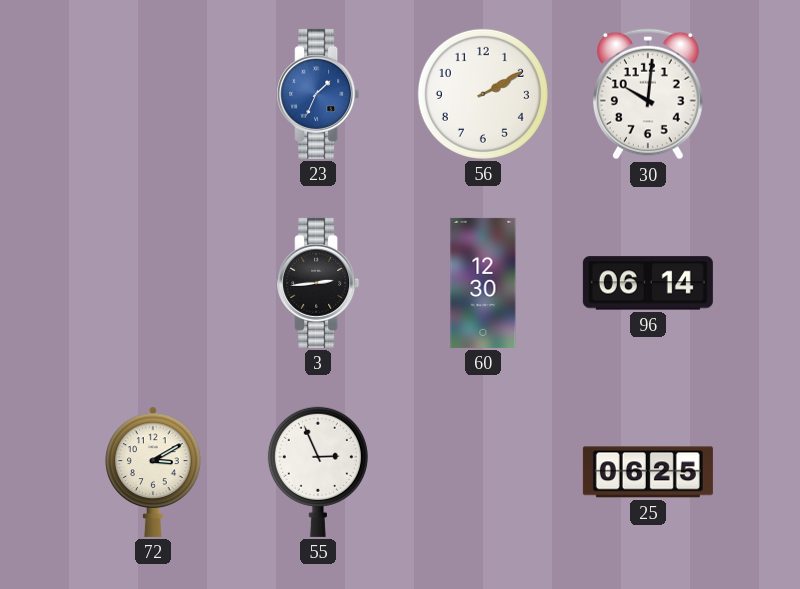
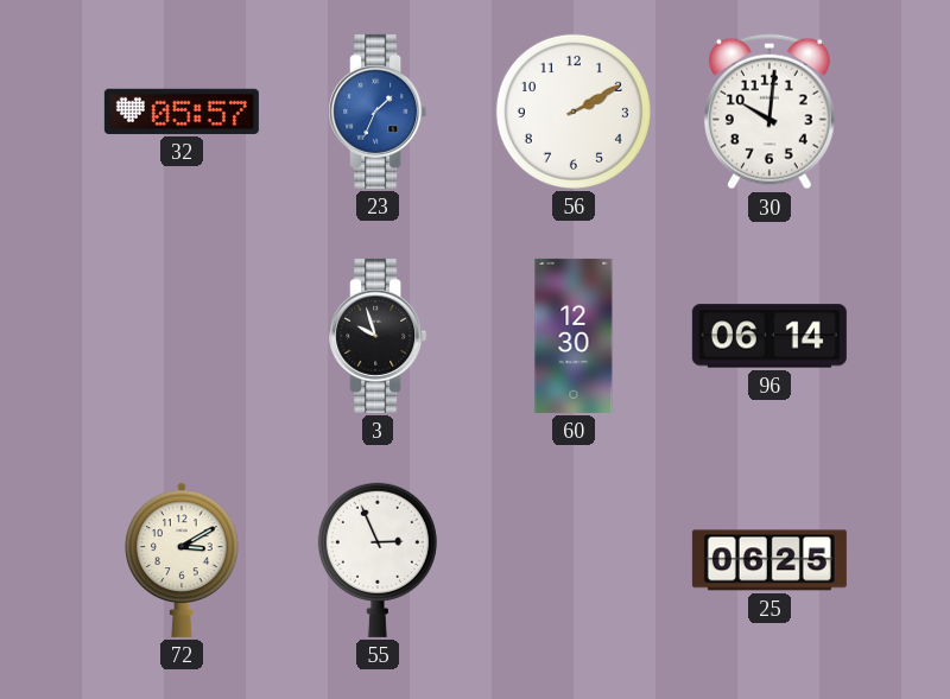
32: none -> 05:57
3: 2:44 -> 9:57
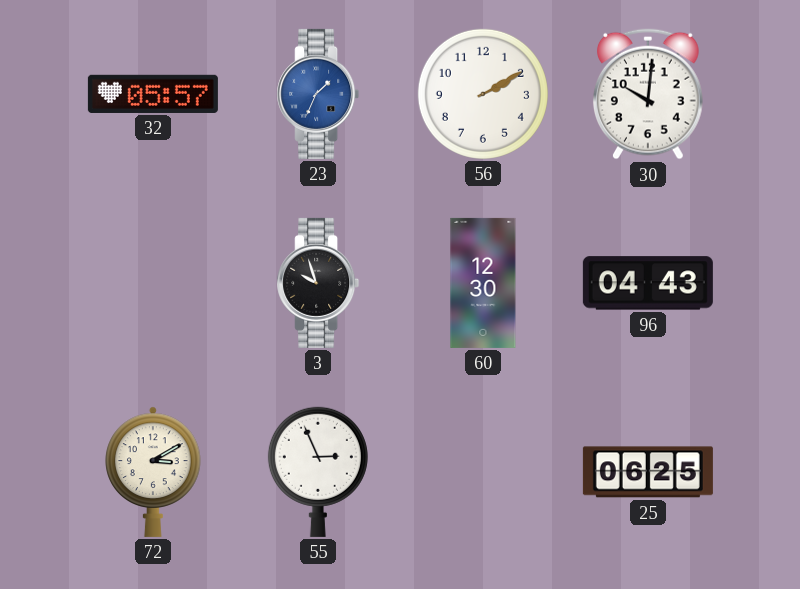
96: 06:14 -> 04:43
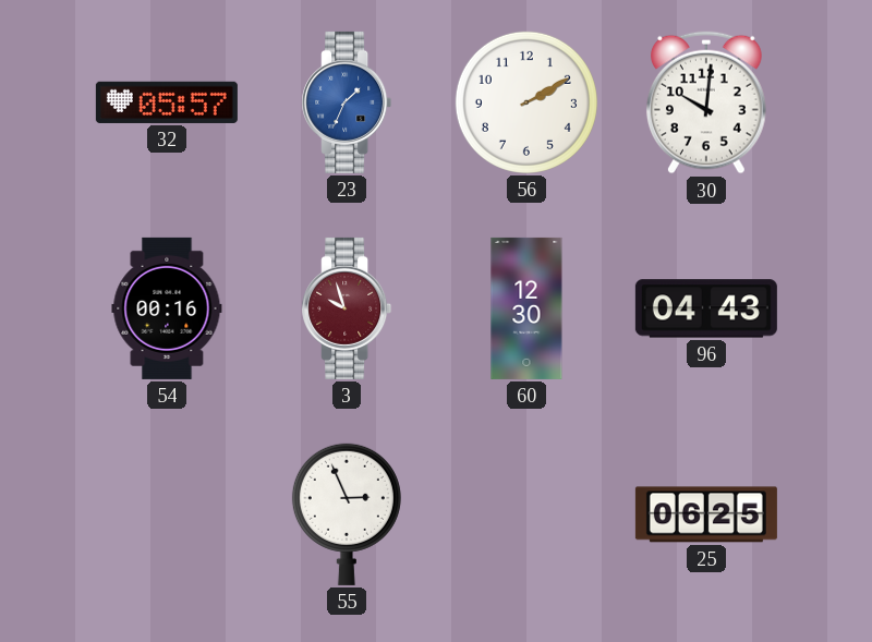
54: none -> 00:16
3 dial: black -> burgundy
72: 3:10 -> none
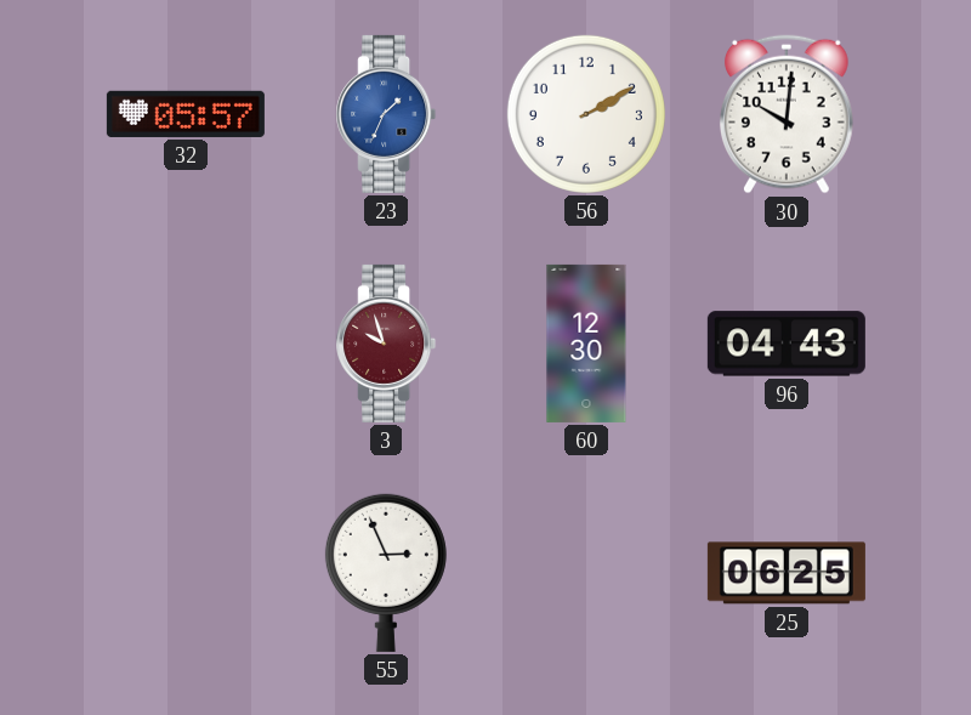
54: 00:16 -> none
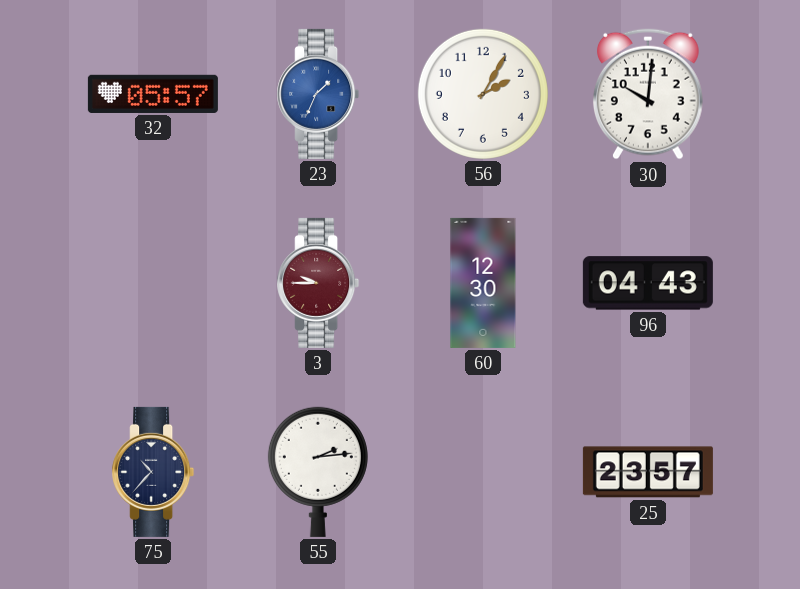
56: 2:10 -> 2:05
3: 9:57 -> 9:45
75: none -> 10:37
55: 2:56 -> 2:14
25: 06:25 -> 23:57
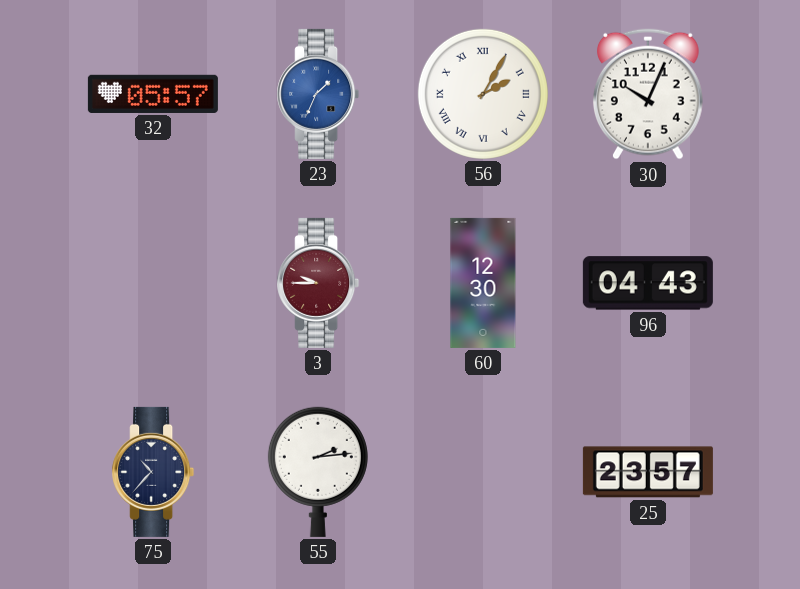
56 numerals: Arabic -> Roman
30: 10:01 -> 10:04
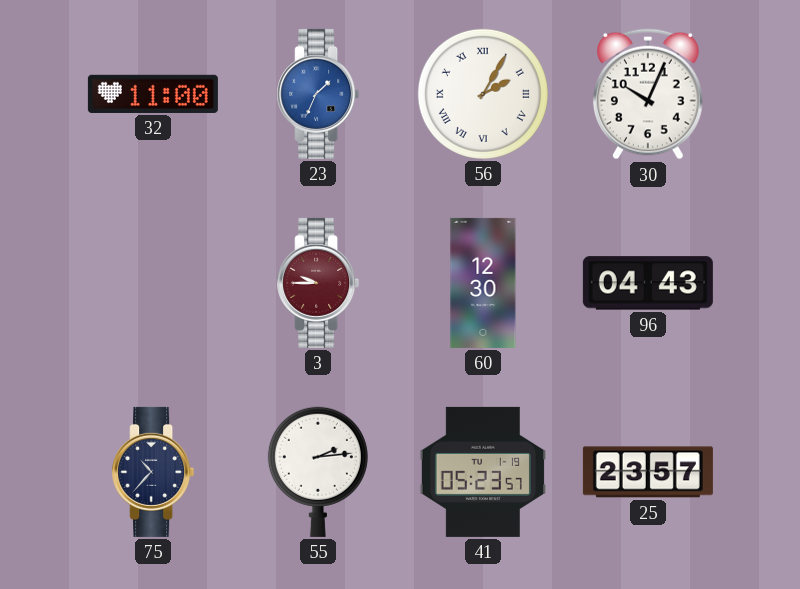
32: 05:57 -> 11:00
41: none -> 05:23
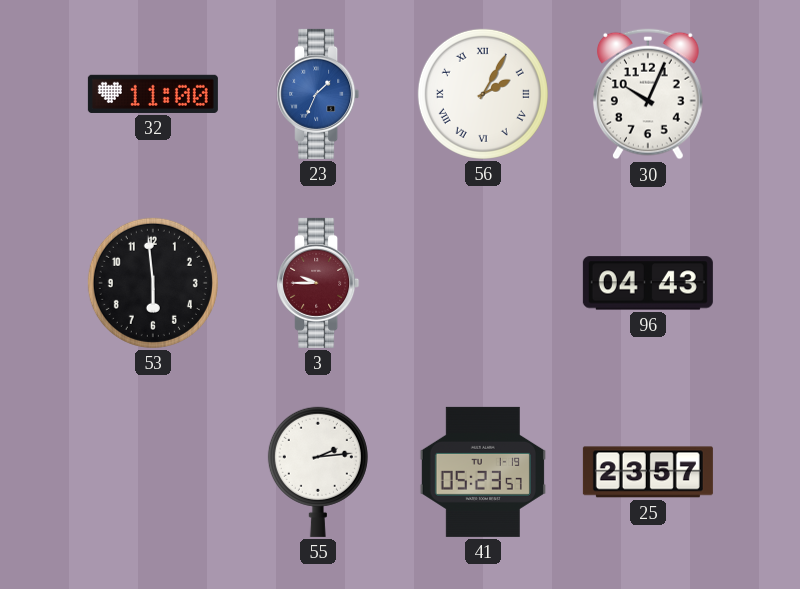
53: none -> 5:59
60: 12:30 -> none
75: 10:37 -> none
